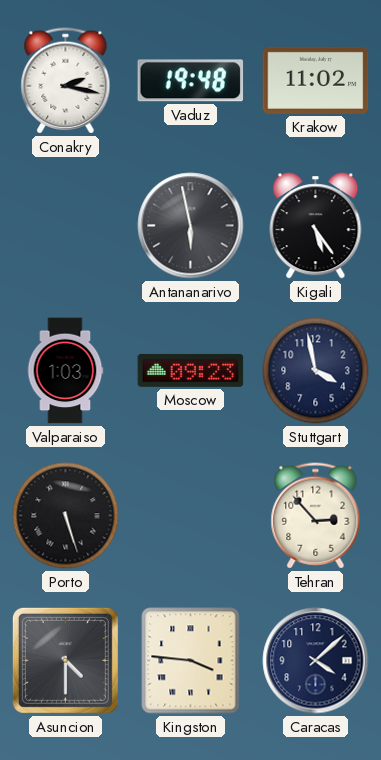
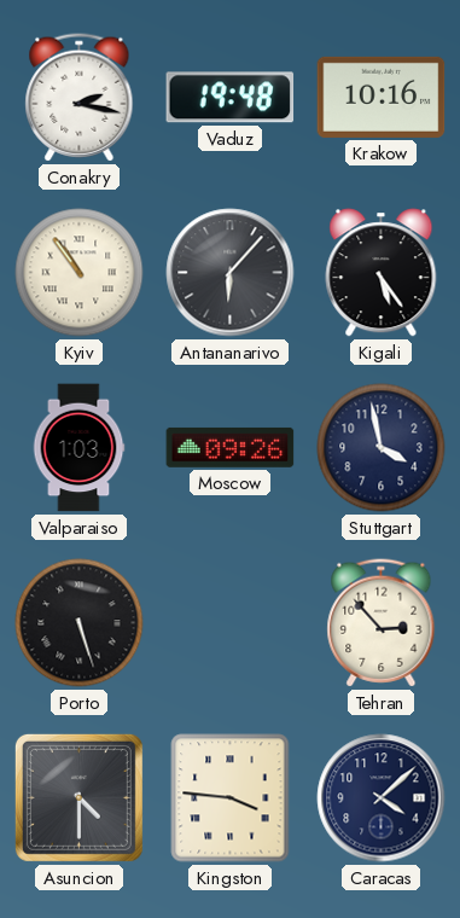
Krakow: 11:02 -> 10:16
Kyiv: none -> 10:54
Antananarivo: 5:58 -> 6:07
Moscow: 09:23 -> 09:26
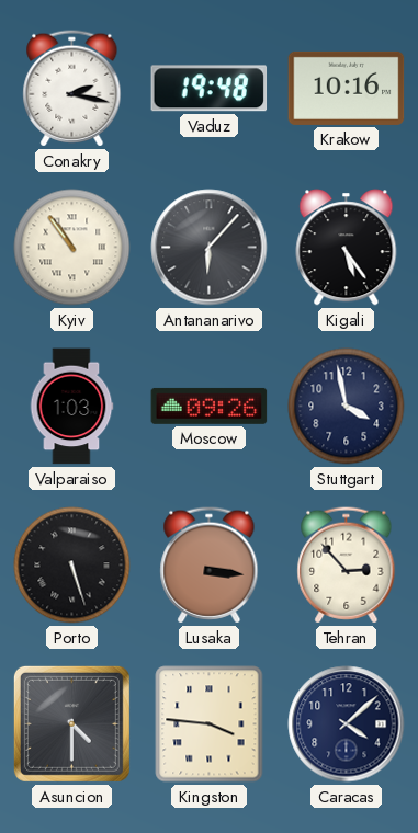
Lusaka: none -> 3:16
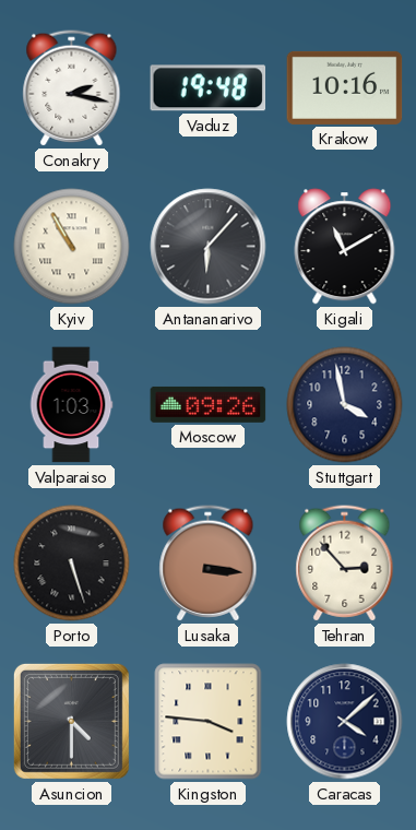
Kyiv: 10:54 -> 10:55
Kigali: 5:24 -> 11:10
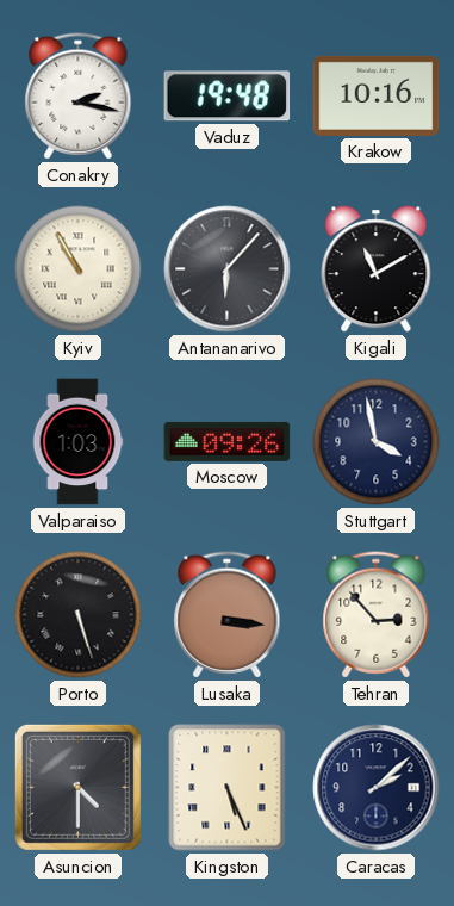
Kingston: 3:46 -> 5:26
Caracas: 4:08 -> 2:08
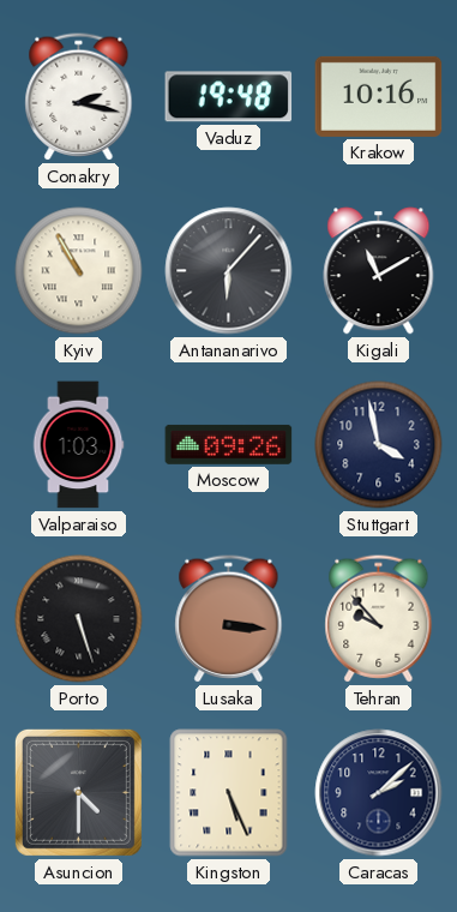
Tehran: 2:53 -> 9:53
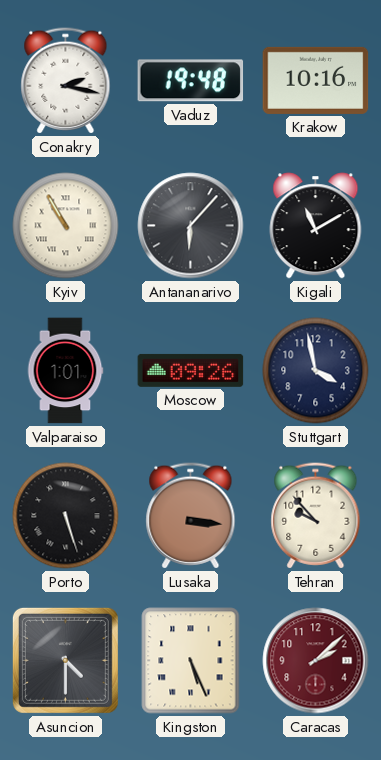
Valparaiso: 1:03 -> 1:01
Caracas dial: navy -> burgundy
